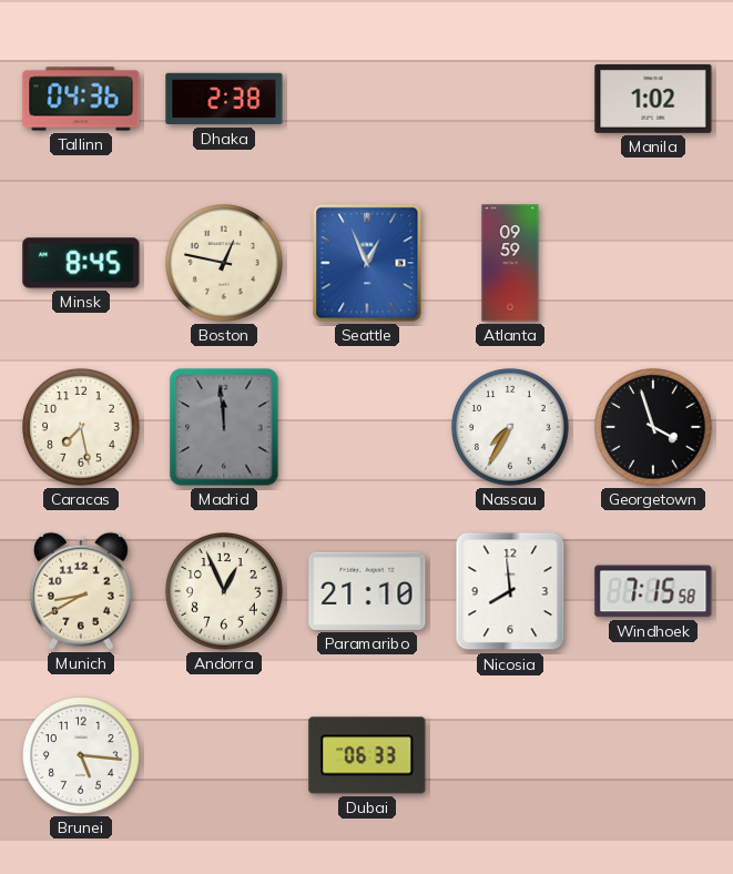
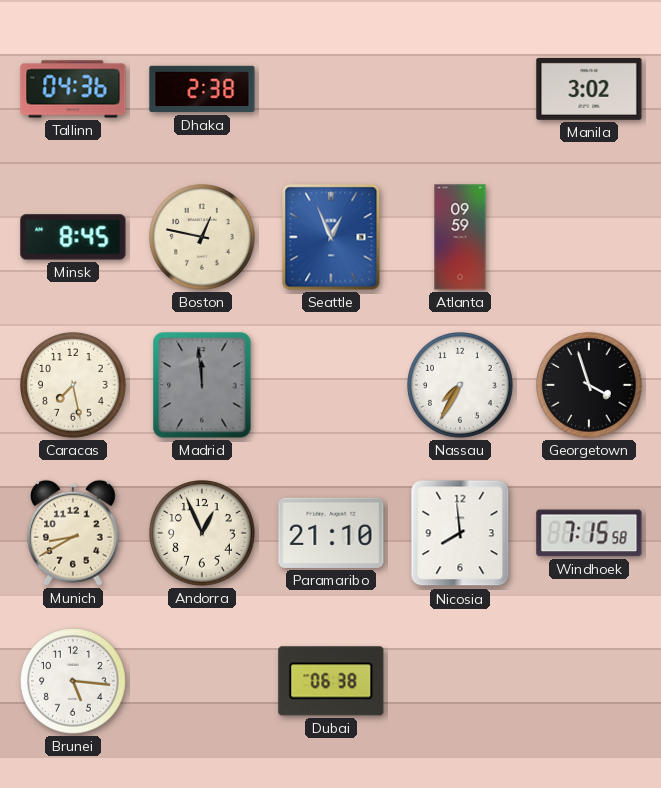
Manila: 1:02 -> 3:02
Dubai: 06:33 -> 06:38
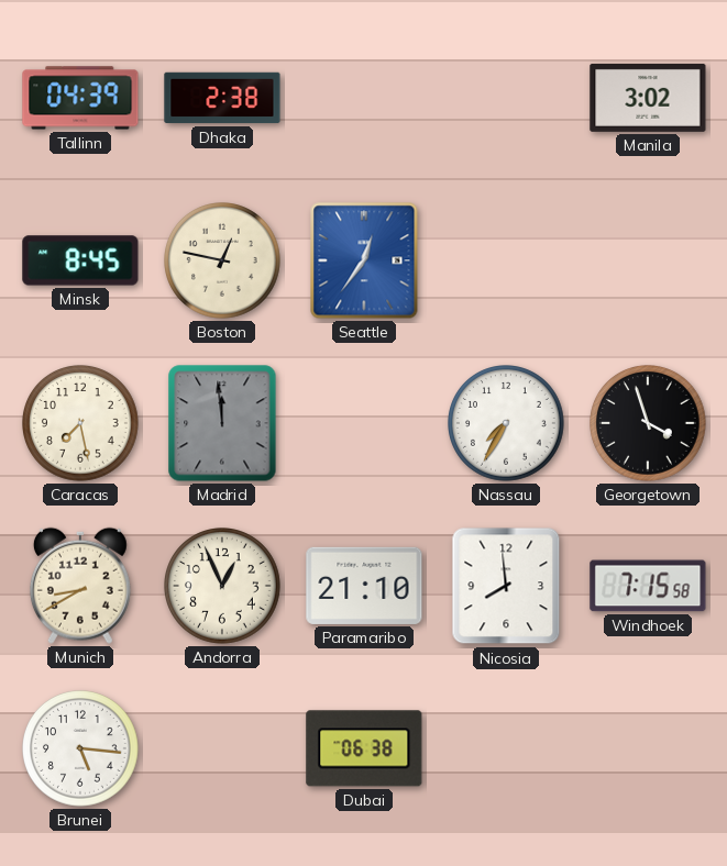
Tallinn: 04:36 -> 04:39
Seattle: 12:56 -> 12:36
Atlanta: 09:59 -> none
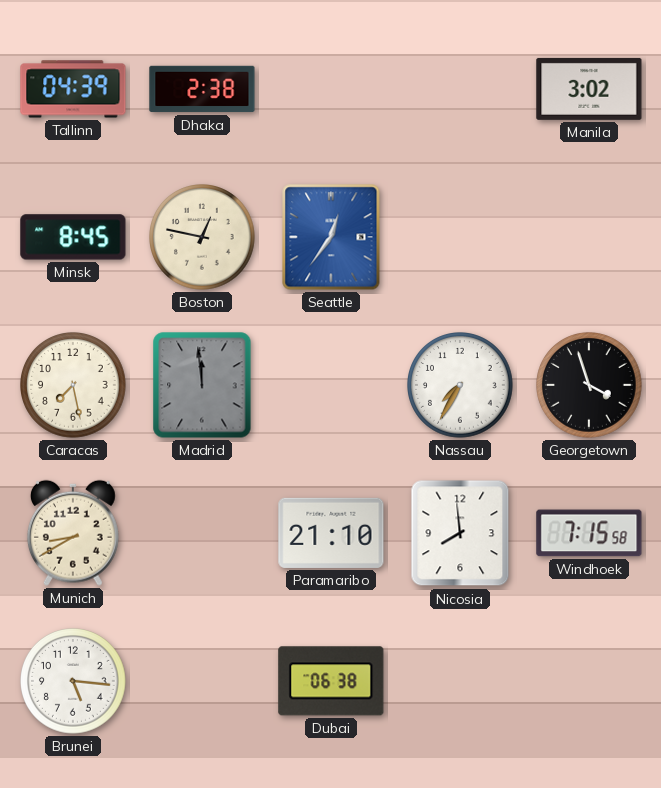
Andorra: 12:56 -> none
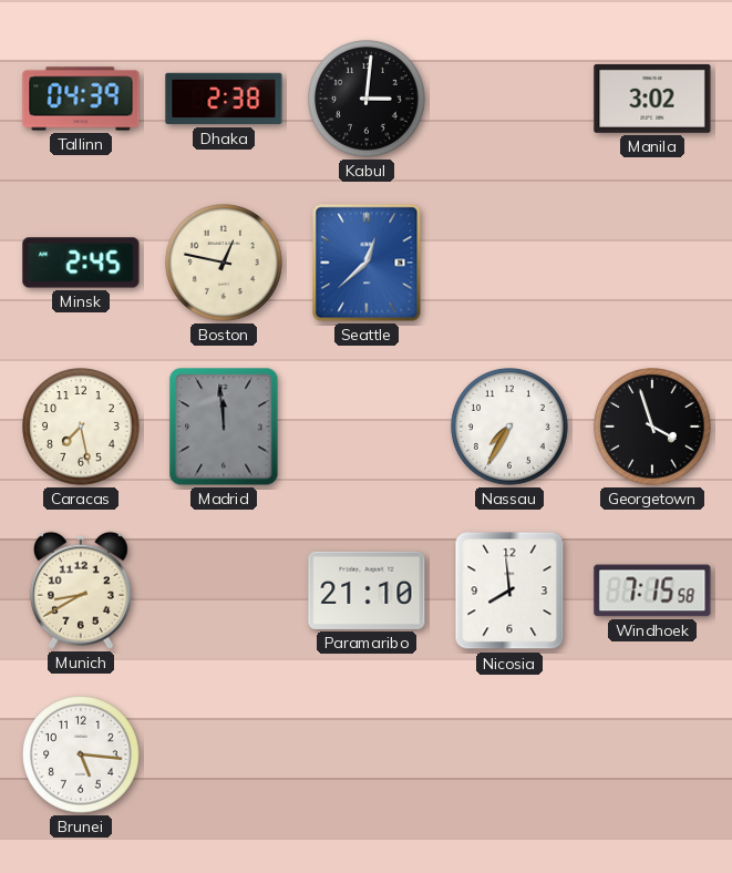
Kabul: none -> 3:01
Minsk: 8:45 -> 2:45
Seattle: 12:36 -> 12:38
Dubai: 06:38 -> none
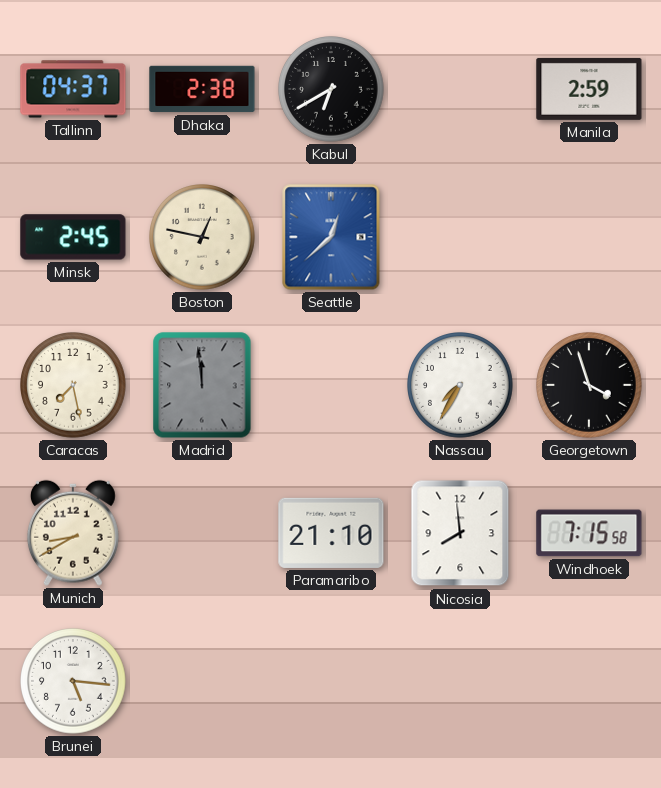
Tallinn: 04:39 -> 04:37
Kabul: 3:01 -> 6:40
Manila: 3:02 -> 2:59
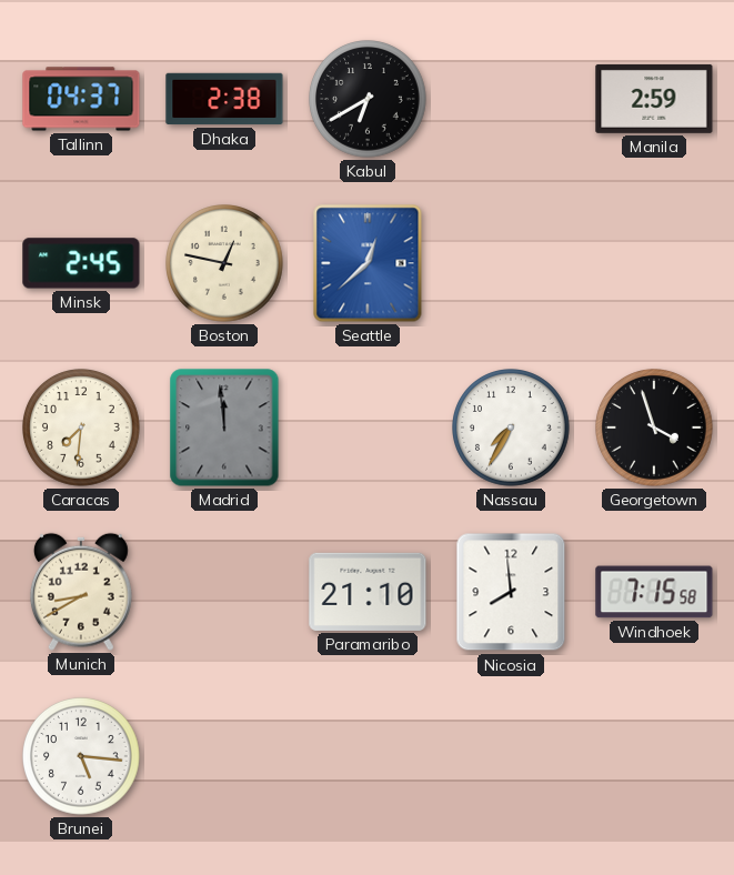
Caracas: 7:28 -> 7:31
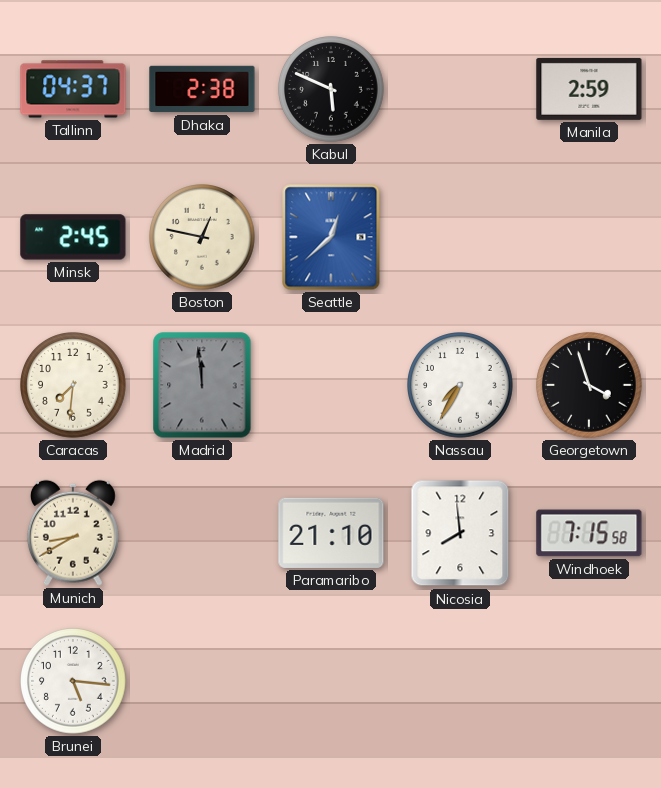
Kabul: 6:40 -> 5:49
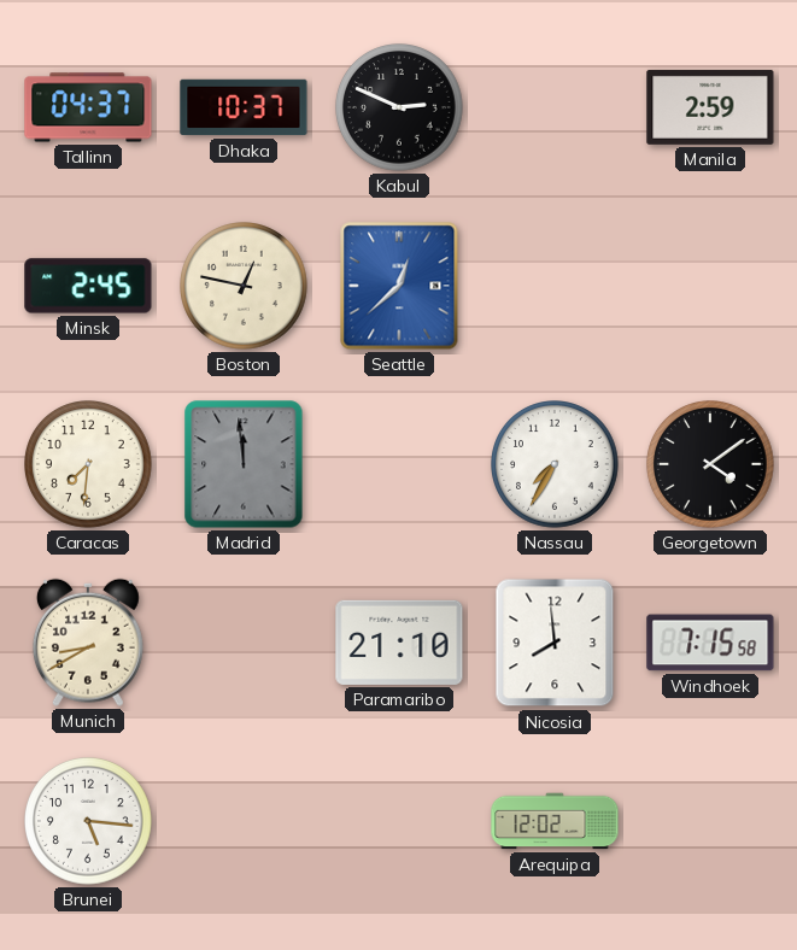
Dhaka: 2:38 -> 10:37
Kabul: 5:49 -> 2:49
Georgetown: 3:57 -> 4:09
Arequipa: none -> 12:02
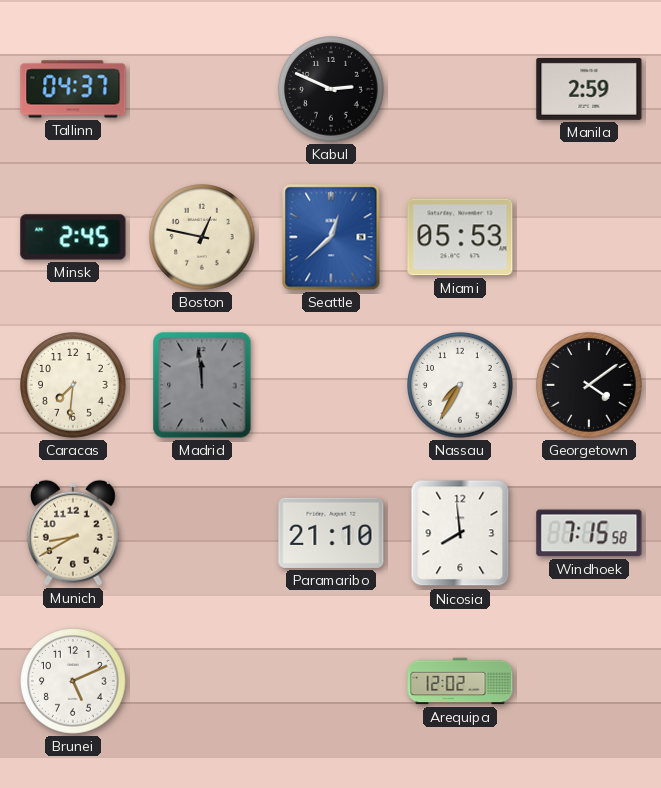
Dhaka: 10:37 -> none
Miami: none -> 05:53
Brunei: 5:16 -> 5:11
